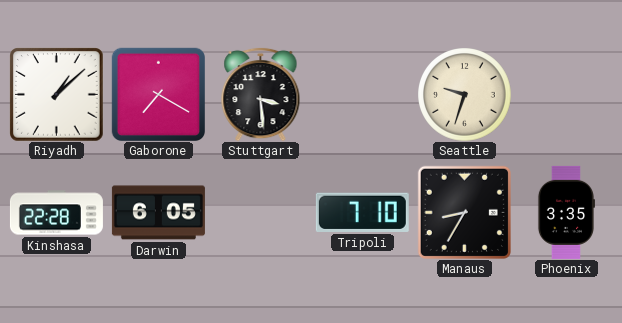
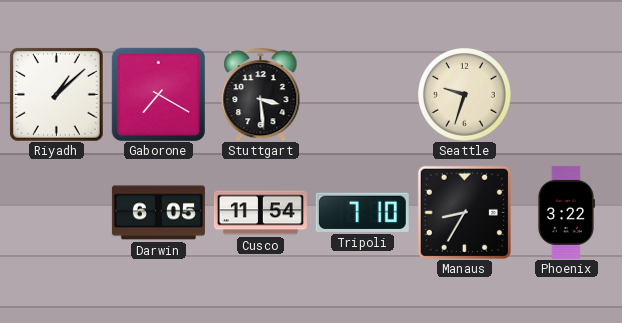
Kinshasa: 22:28 -> none
Cusco: none -> 11:54
Phoenix: 3:35 -> 3:22
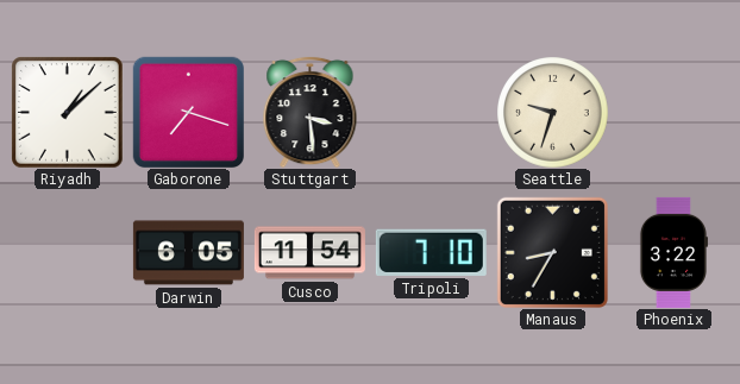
Gaborone: 7:20 -> 7:18
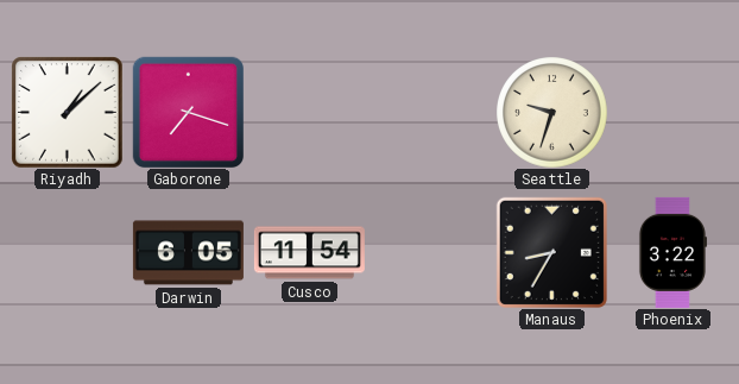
Stuttgart: 3:29 -> none
Tripoli: 7:10 -> none
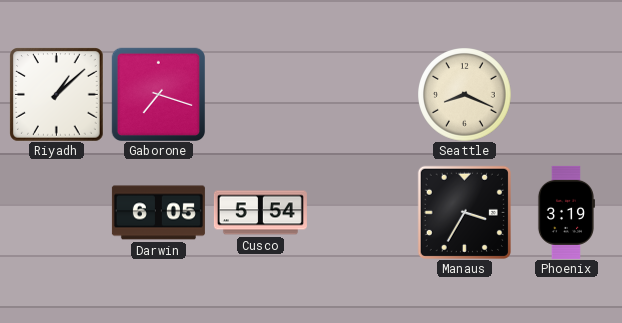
Seattle: 9:33 -> 8:19
Cusco: 11:54 -> 5:54
Manaus: 8:35 -> 3:35
Phoenix: 3:22 -> 3:19
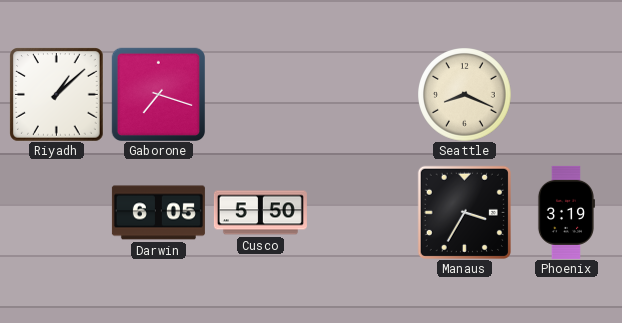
Cusco: 5:54 -> 5:50
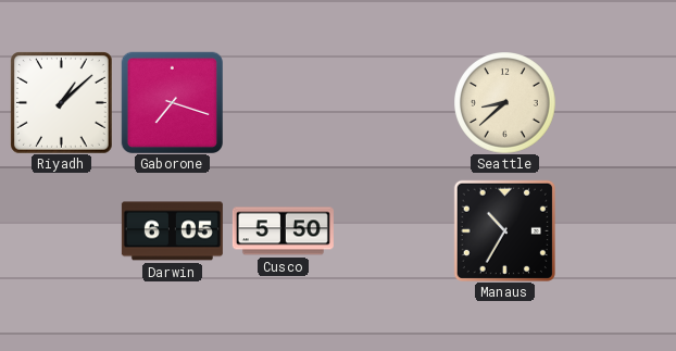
Seattle: 8:19 -> 8:38
Manaus: 3:35 -> 10:35
Phoenix: 3:19 -> none
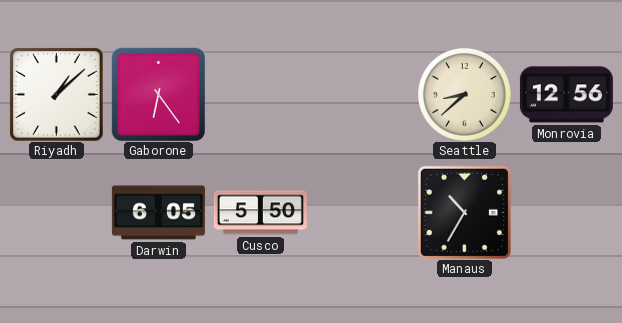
Gaborone: 7:18 -> 6:24
Monrovia: none -> 12:56
